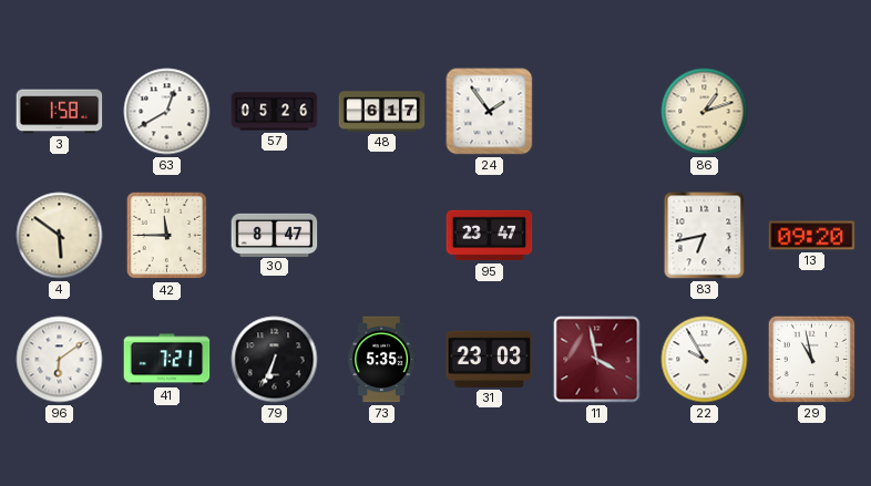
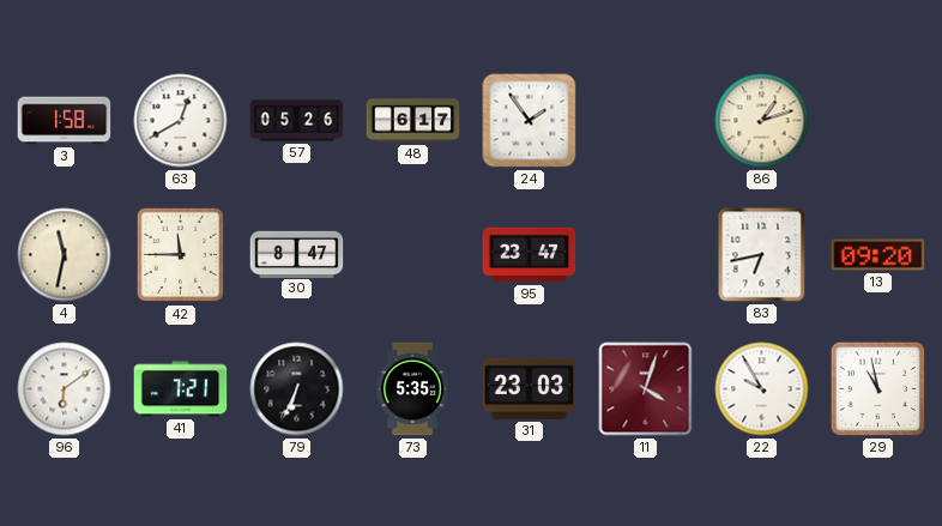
4: 5:51 -> 11:32
11: 3:58 -> 4:03
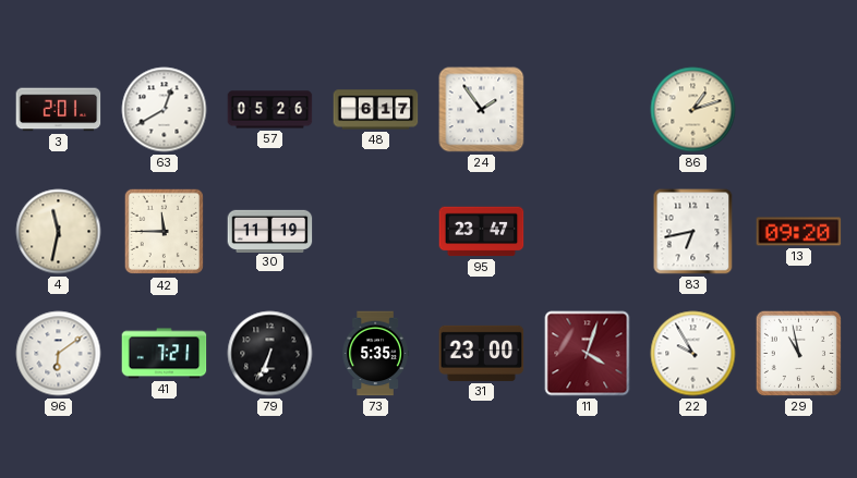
3: 1:58 -> 2:01
30: 8:47 -> 11:19
31: 23:03 -> 23:00
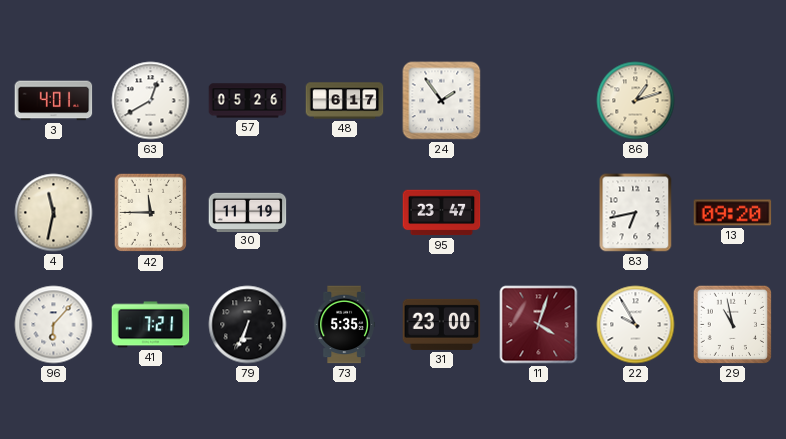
3: 2:01 -> 4:01
96: 6:09 -> 6:07
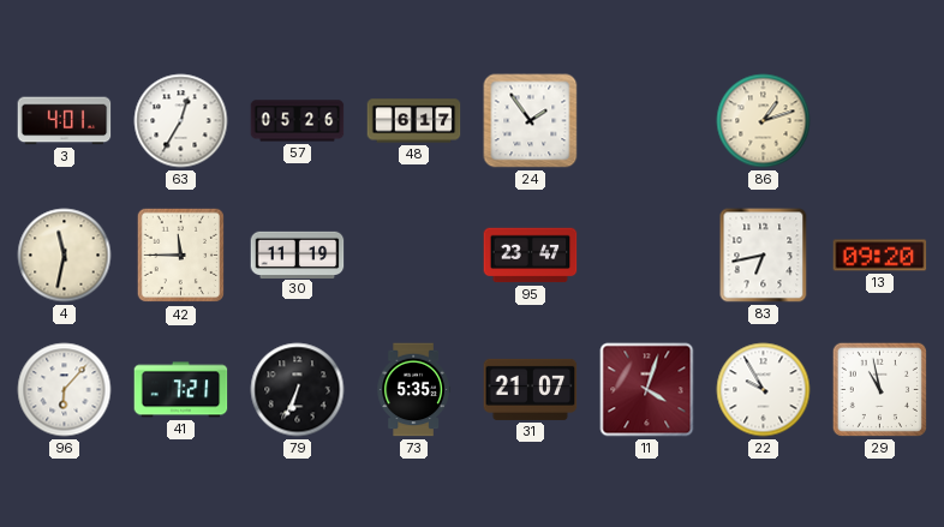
63: 12:40 -> 12:35
31: 23:00 -> 21:07
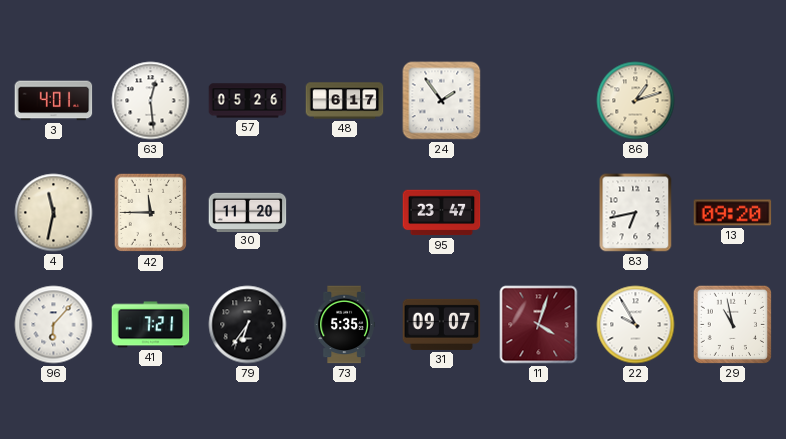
63: 12:35 -> 12:29
30: 11:19 -> 11:20
79: 6:34 -> 6:36
31: 21:07 -> 09:07
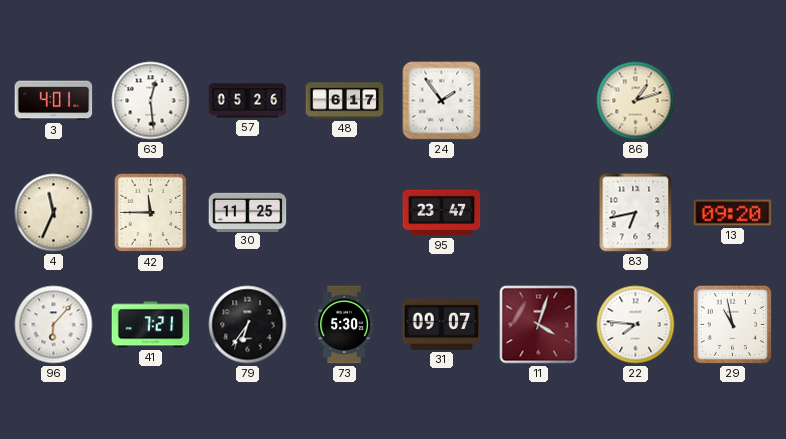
4: 11:32 -> 11:34
30: 11:20 -> 11:25
73: 5:35 -> 5:30
22: 9:55 -> 7:46
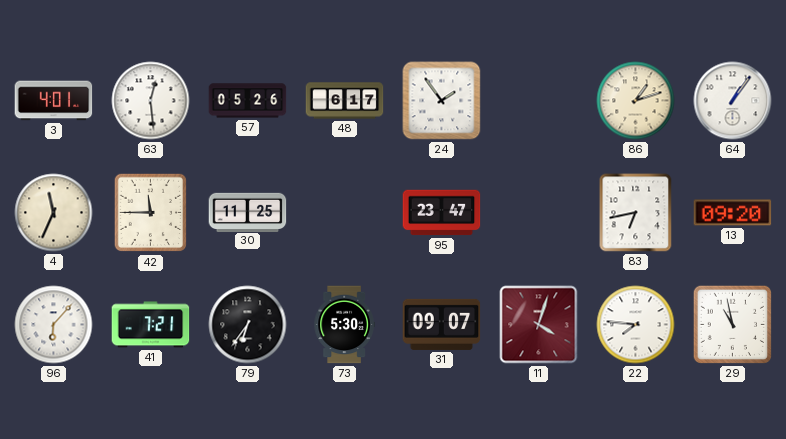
64: none -> 1:06
